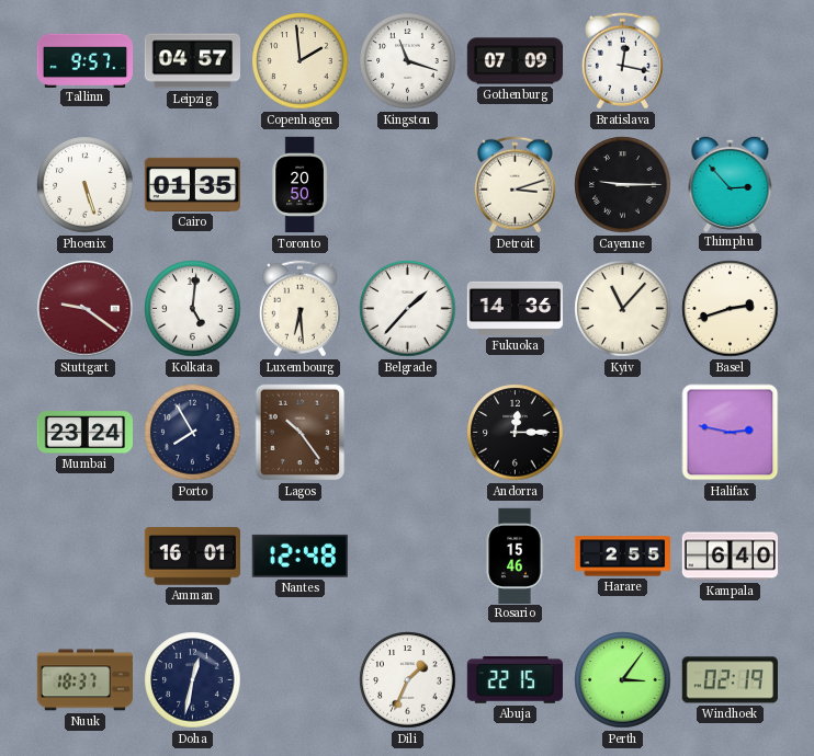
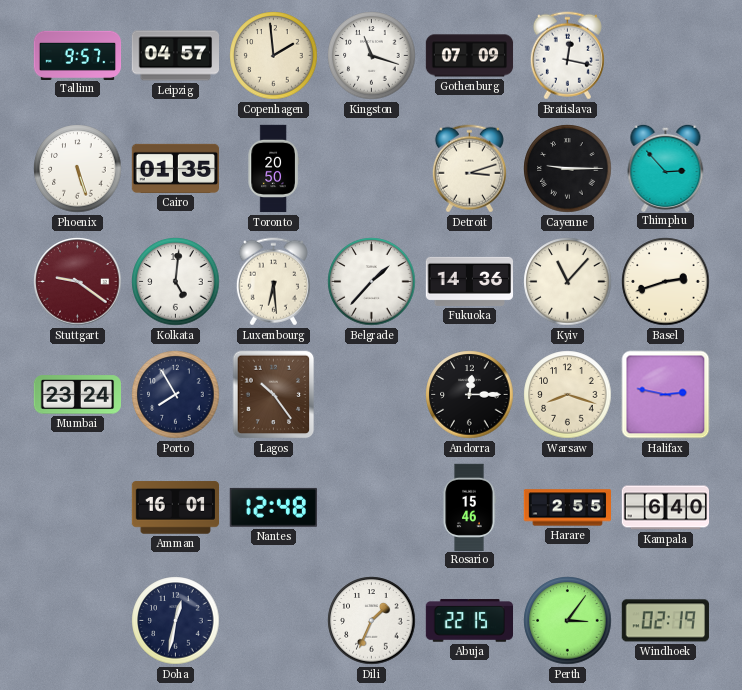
Warsaw: none -> 8:18
Nuuk: 18:37 -> none
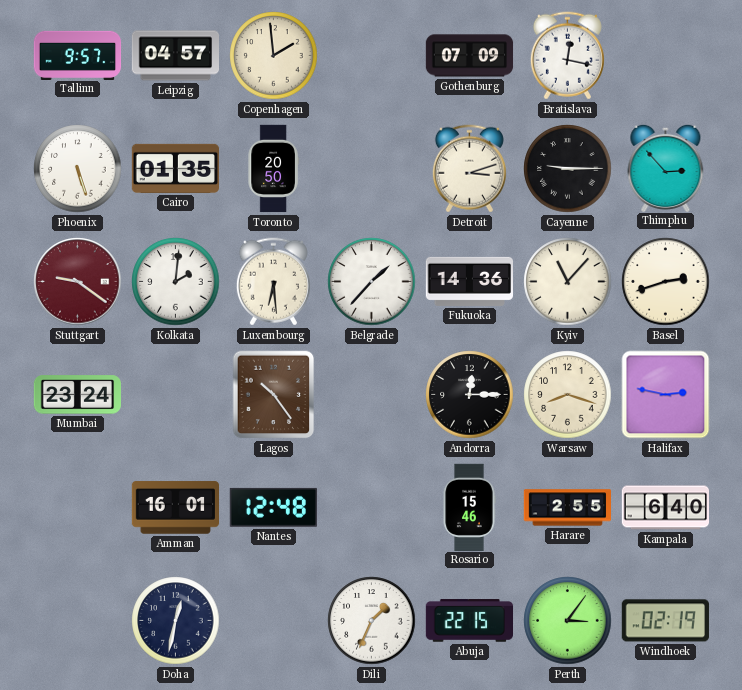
Kingston: 11:18 -> none
Kolkata: 5:01 -> 2:01
Porto: 7:55 -> none
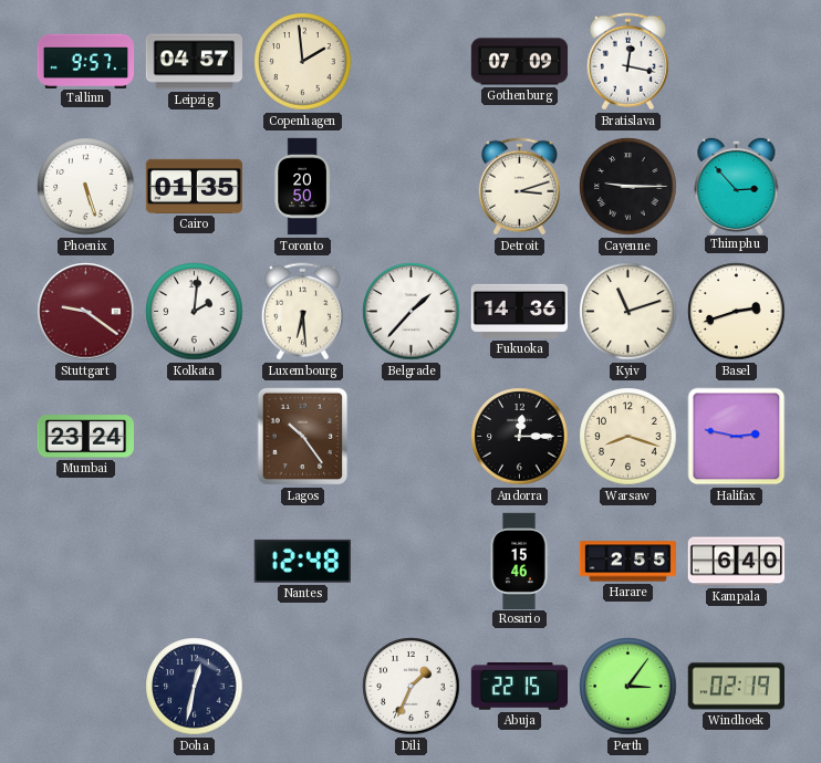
Kyiv: 11:07 -> 11:12
Amman: 16:01 -> none
